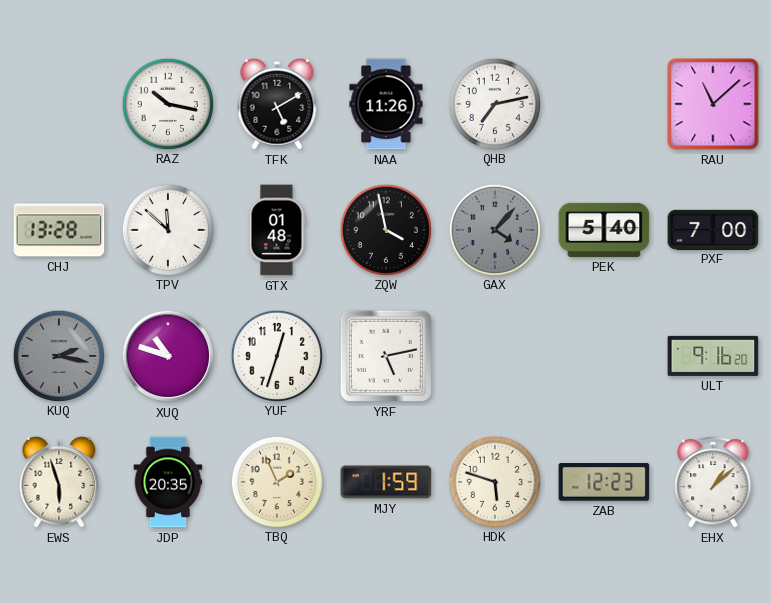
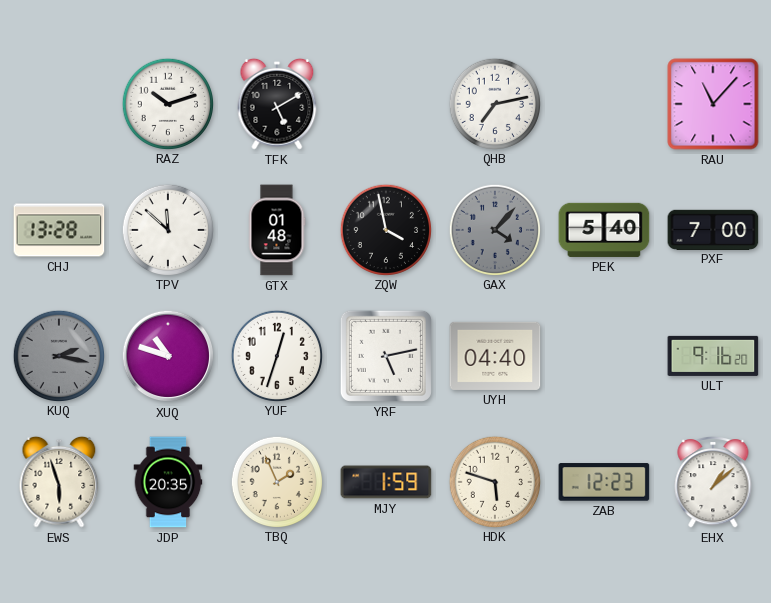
RAZ: 10:17 -> 10:12
NAA: 11:26 -> none
RAU: 11:08 -> 11:07
UYH: none -> 04:40
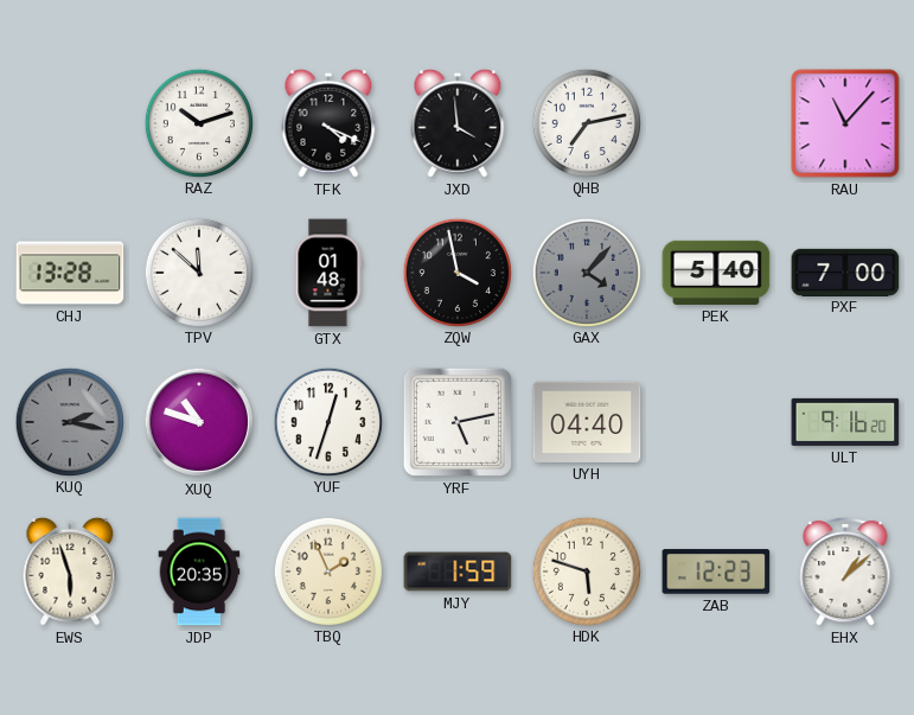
TFK: 5:10 -> 4:19
JXD: none -> 3:59
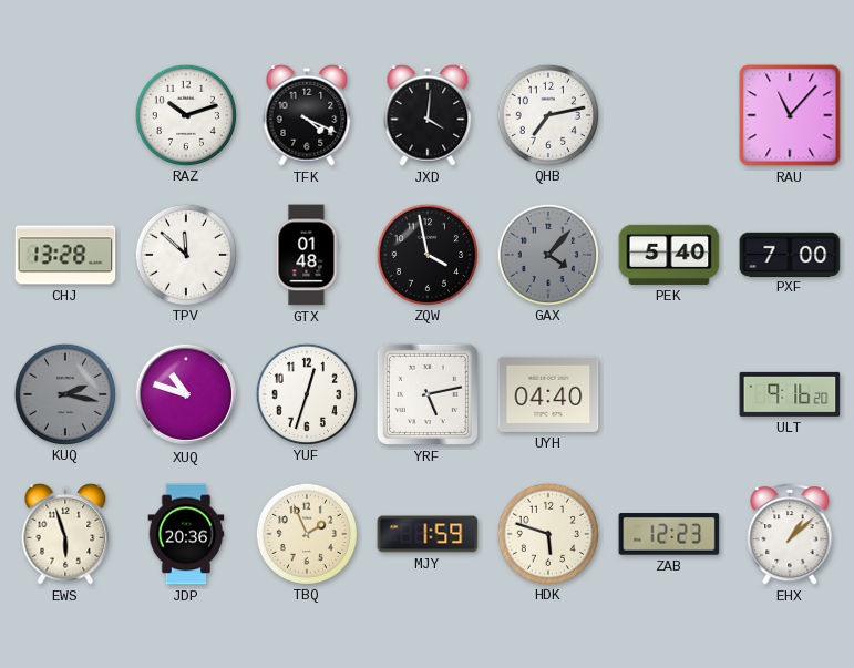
JXD: 3:59 -> 4:01
JDP: 20:35 -> 20:36
